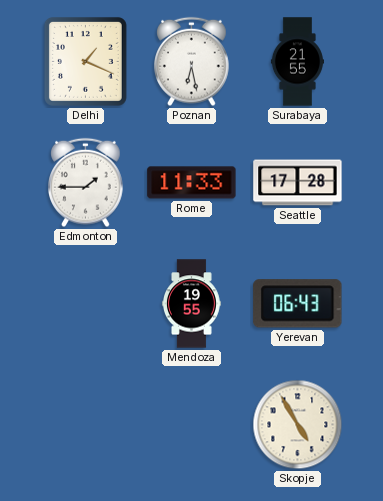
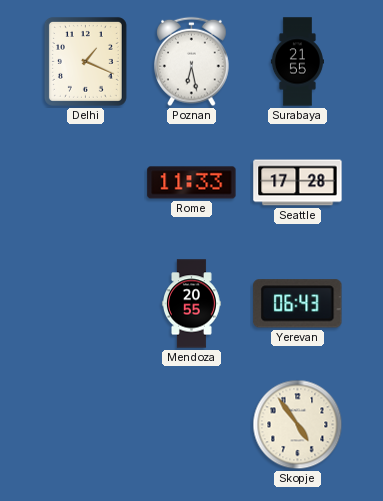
Edmonton: 1:45 -> none
Mendoza: 19:55 -> 20:55
Skopje: 4:55 -> 4:54
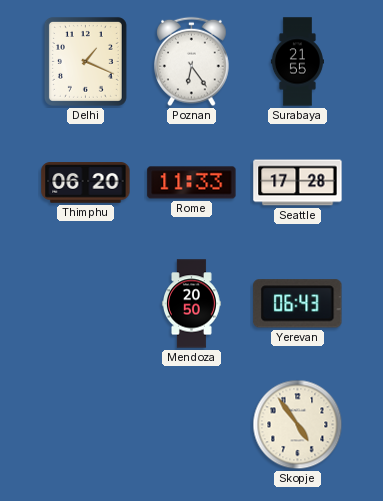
Poznan: 6:28 -> 6:24
Thimphu: none -> 06:20
Mendoza: 20:55 -> 20:50
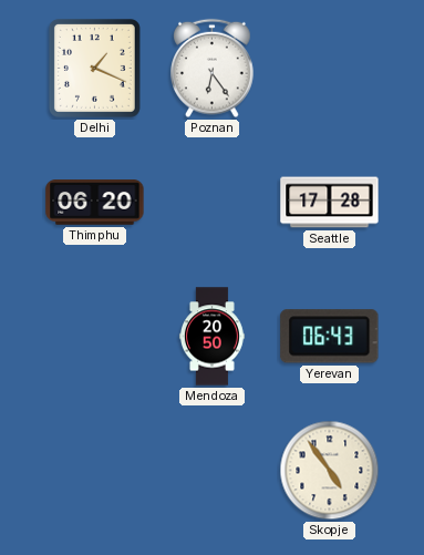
Surabaya: 21:55 -> none
Rome: 11:33 -> none
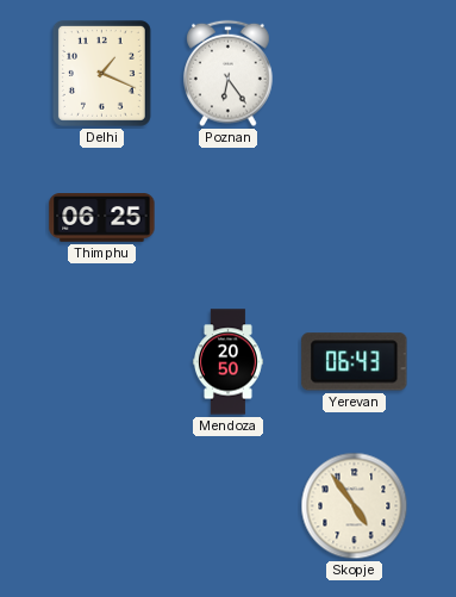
Thimphu: 06:20 -> 06:25
Seattle: 17:28 -> none
